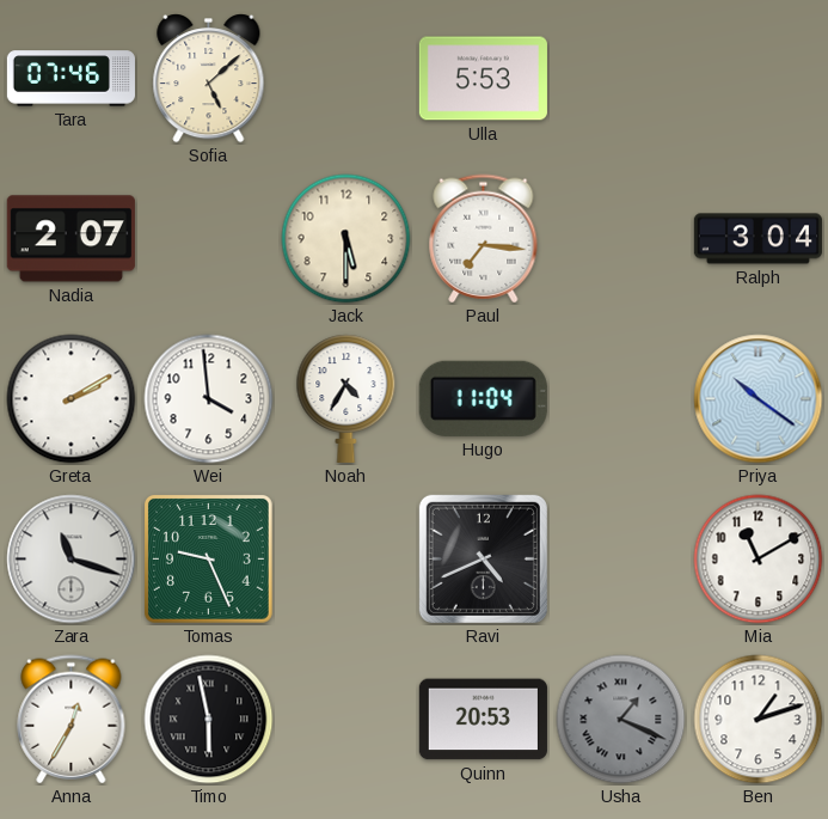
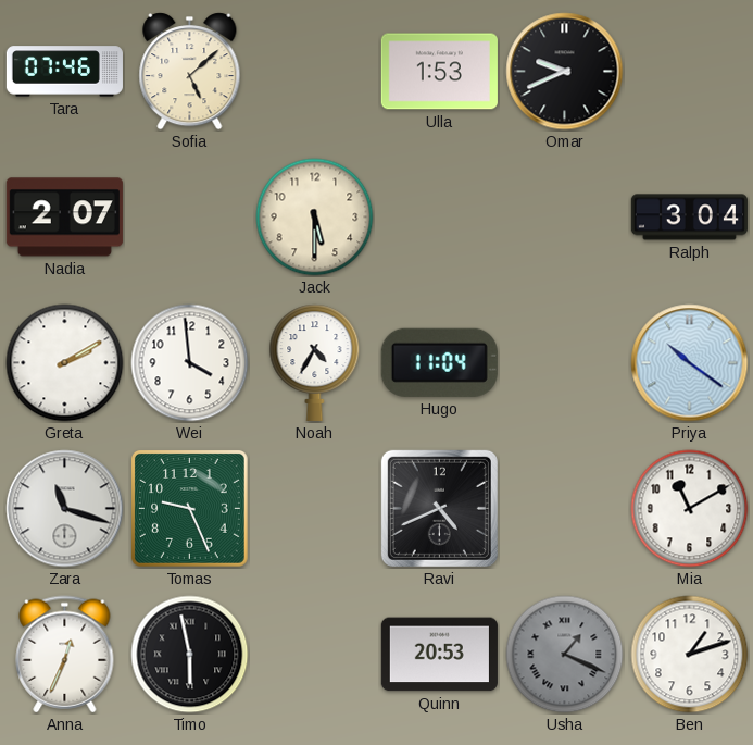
Ulla: 5:53 -> 1:53
Omar: none -> 9:41
Paul: 7:16 -> none
Anna: 12:35 -> 12:34
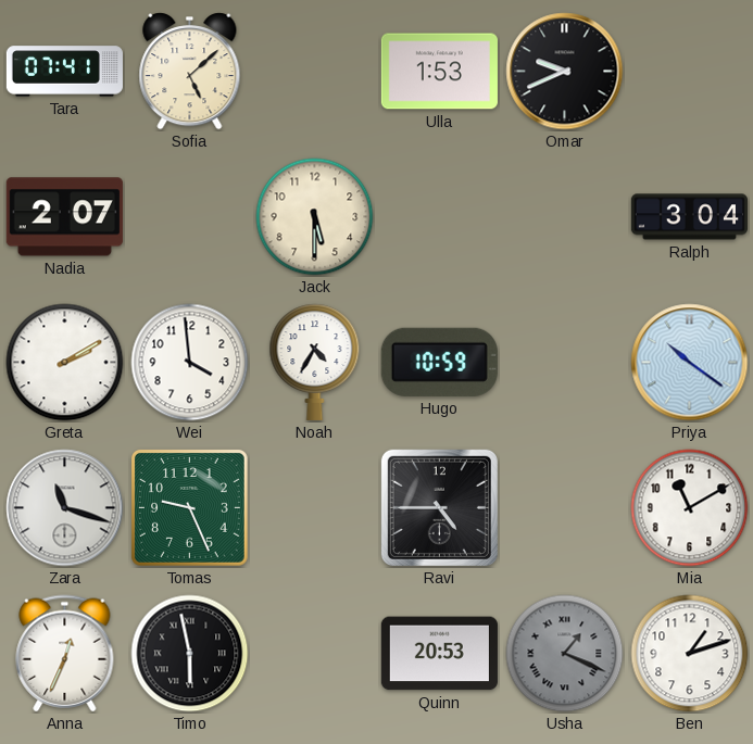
Tara: 07:46 -> 07:41
Hugo: 11:04 -> 10:59
Ravi: 4:41 -> 4:45
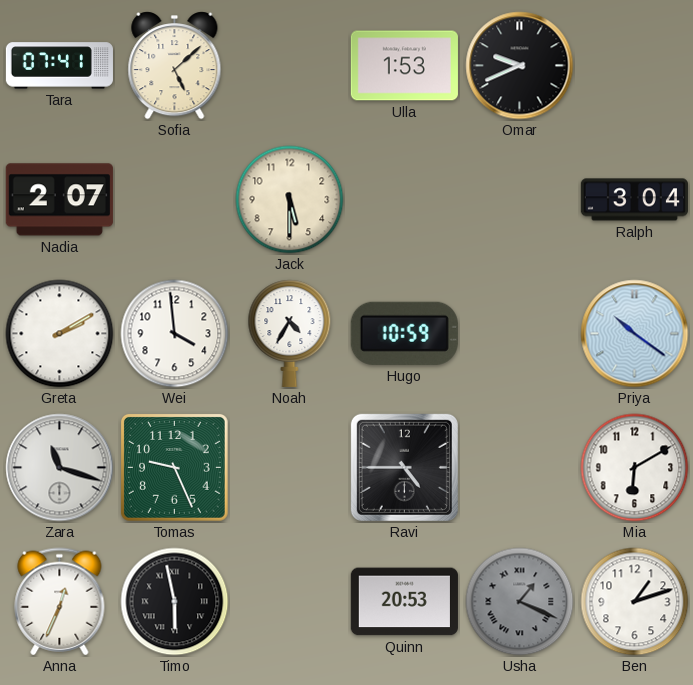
Mia: 11:10 -> 6:10
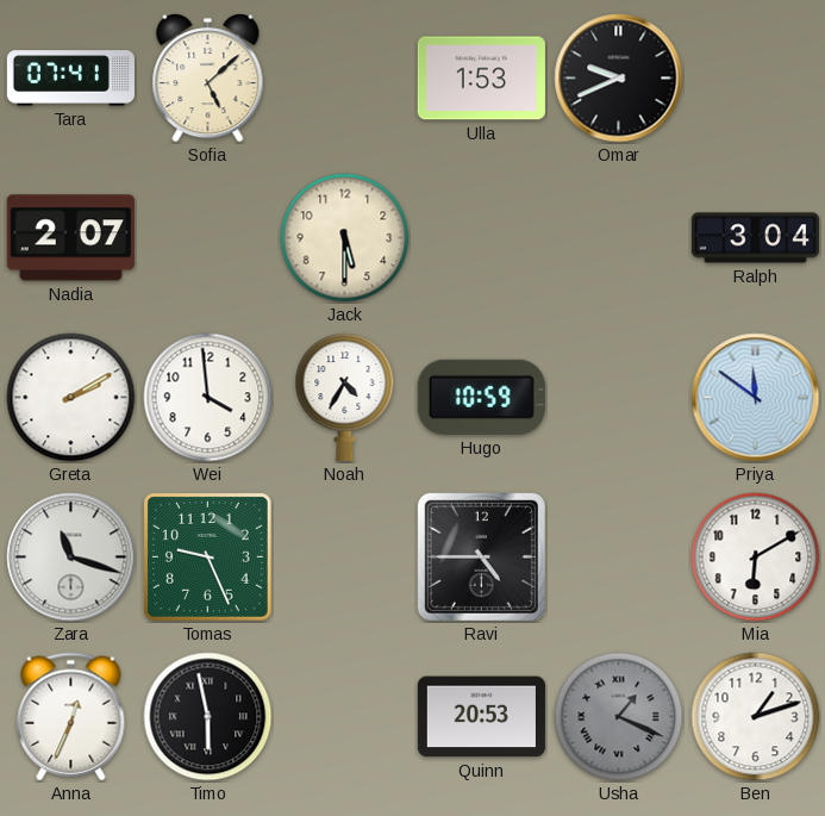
Priya: 10:21 -> 11:51
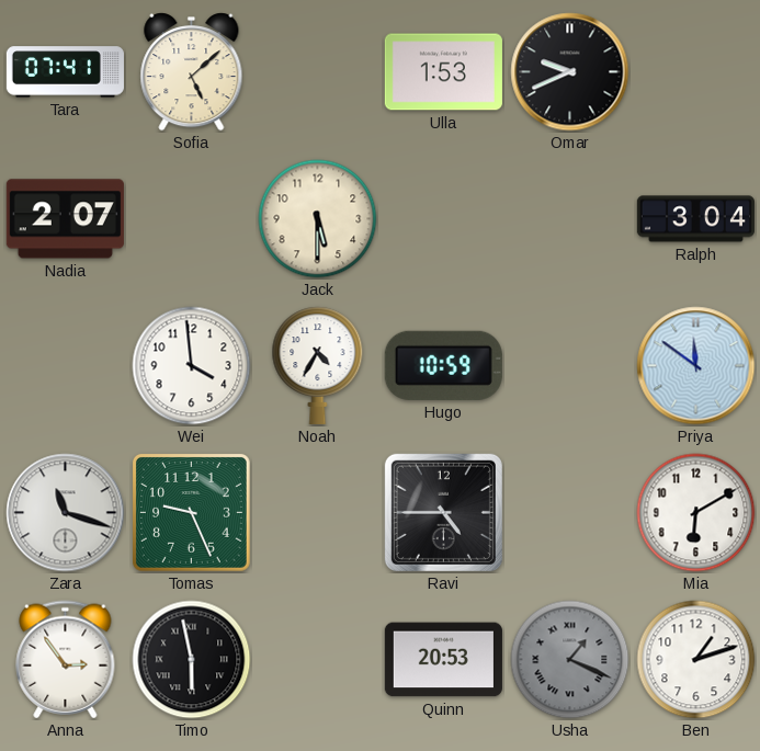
Greta: 2:10 -> none
Anna: 12:34 -> 2:54
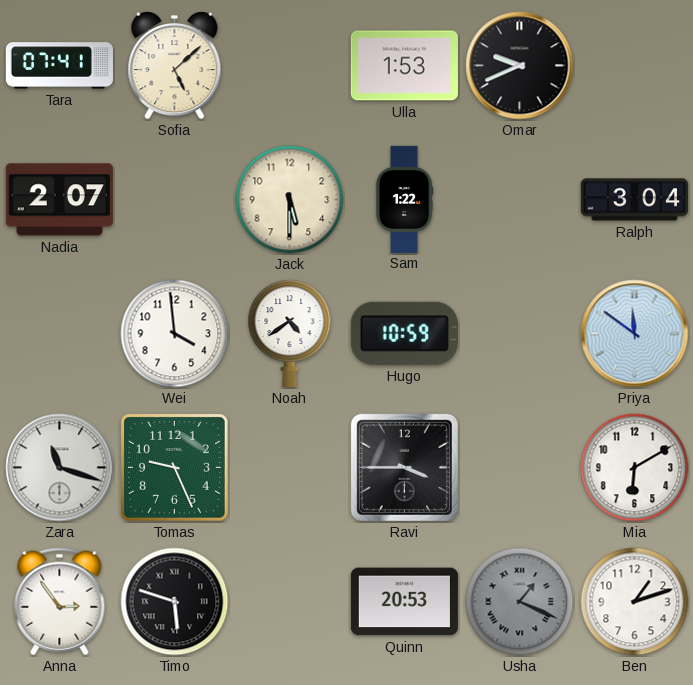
Sam: none -> 1:22
Noah: 4:35 -> 4:39
Ravi: 4:45 -> 3:45
Timo: 5:58 -> 5:48
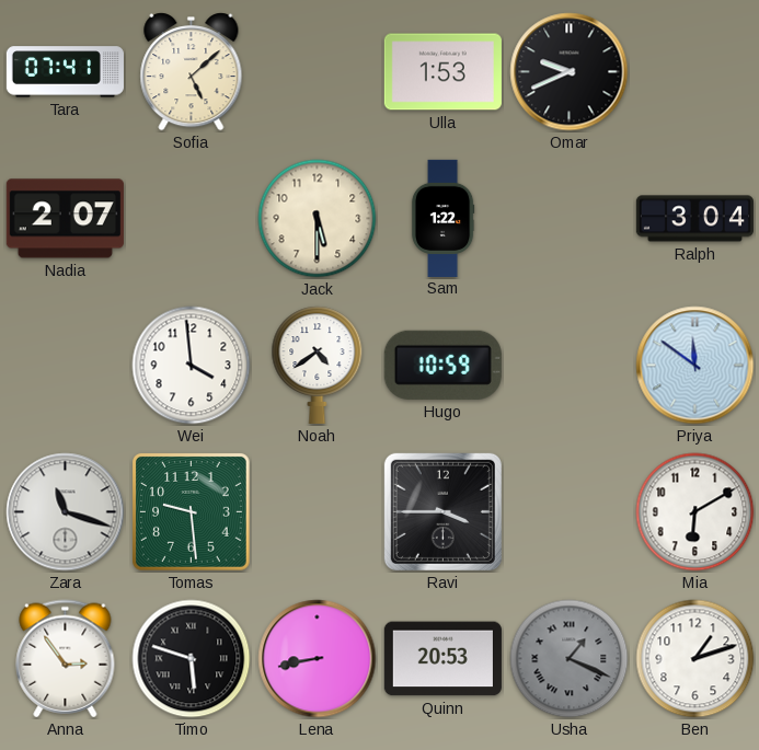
Tomas: 9:26 -> 9:29
Lena: none -> 8:43
